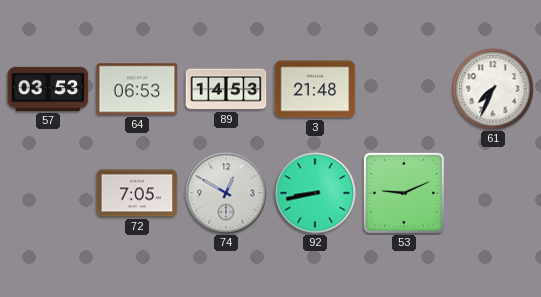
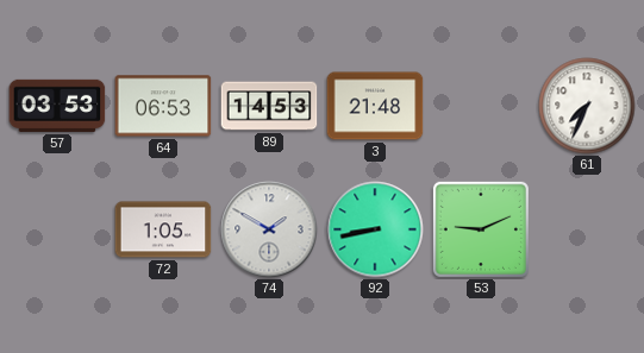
72: 7:05 -> 1:05
74: 12:50 -> 1:50
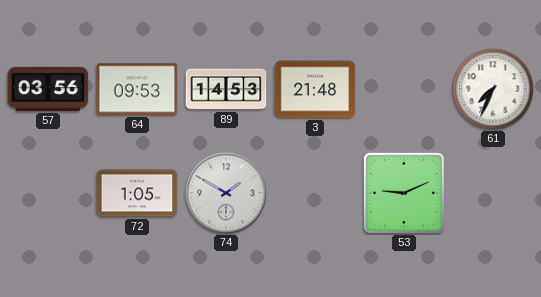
57: 03:53 -> 03:56
64: 06:53 -> 09:53
92: 8:43 -> none
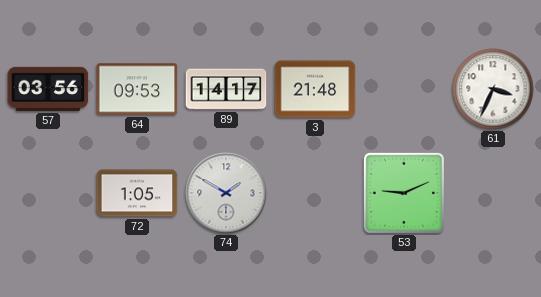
89: 14:53 -> 14:17
61: 7:34 -> 3:34
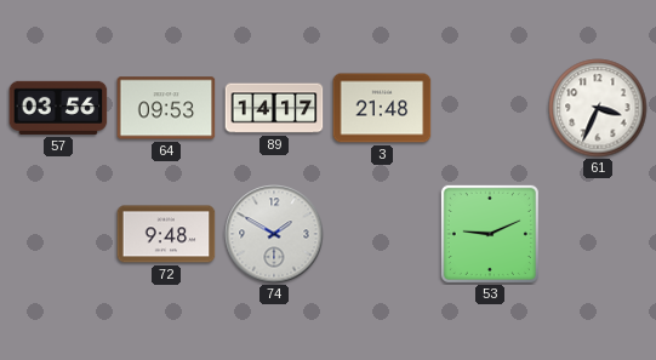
72: 1:05 -> 9:48
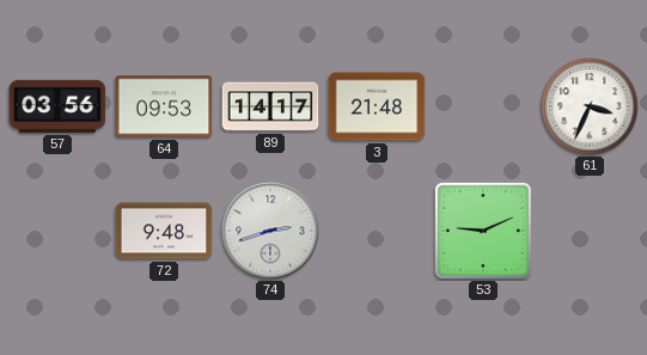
74: 1:50 -> 2:42
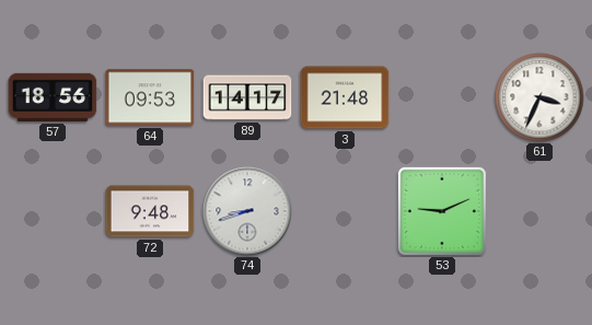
57: 03:56 -> 18:56
74: 2:42 -> 8:42
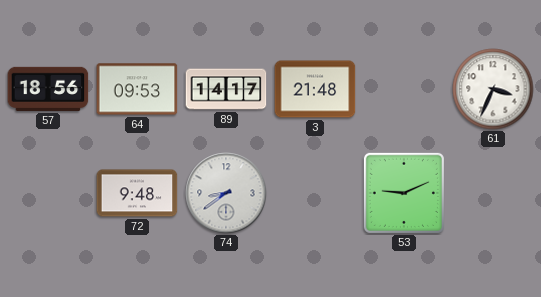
74: 8:42 -> 8:39
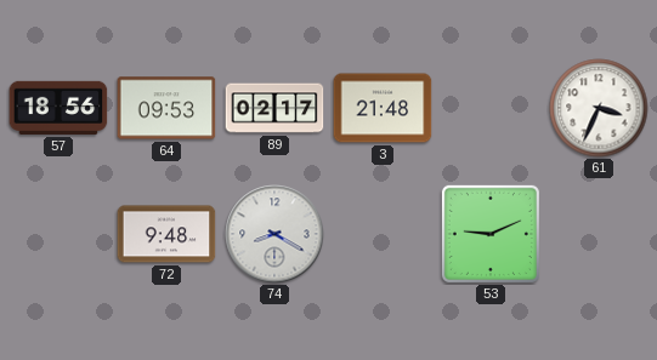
89: 14:17 -> 02:17
74: 8:39 -> 8:20
